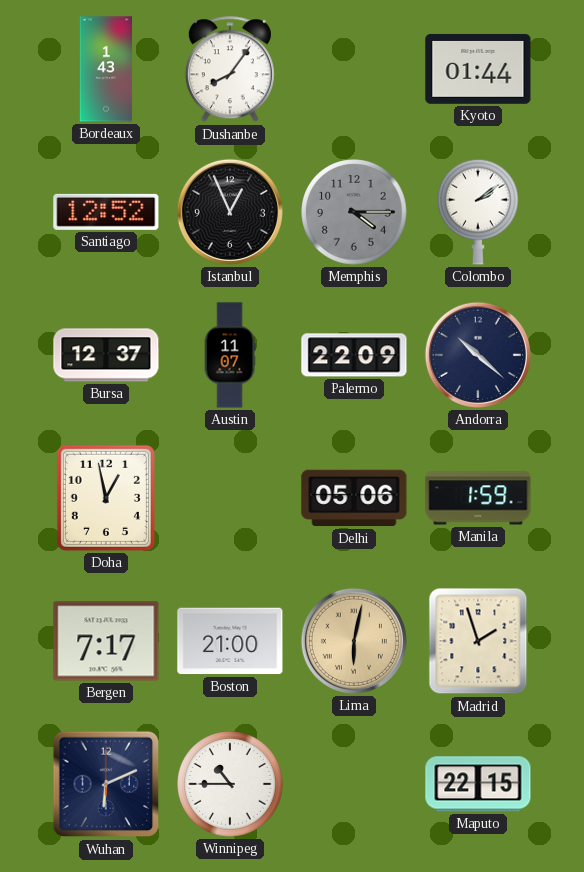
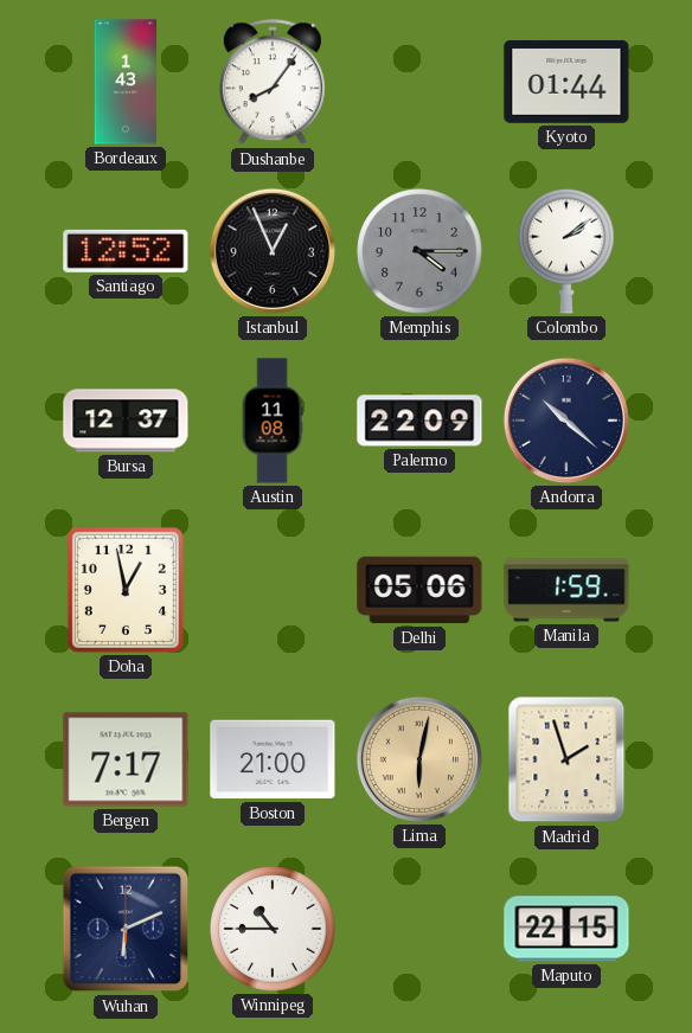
Austin: 11:07 -> 11:08
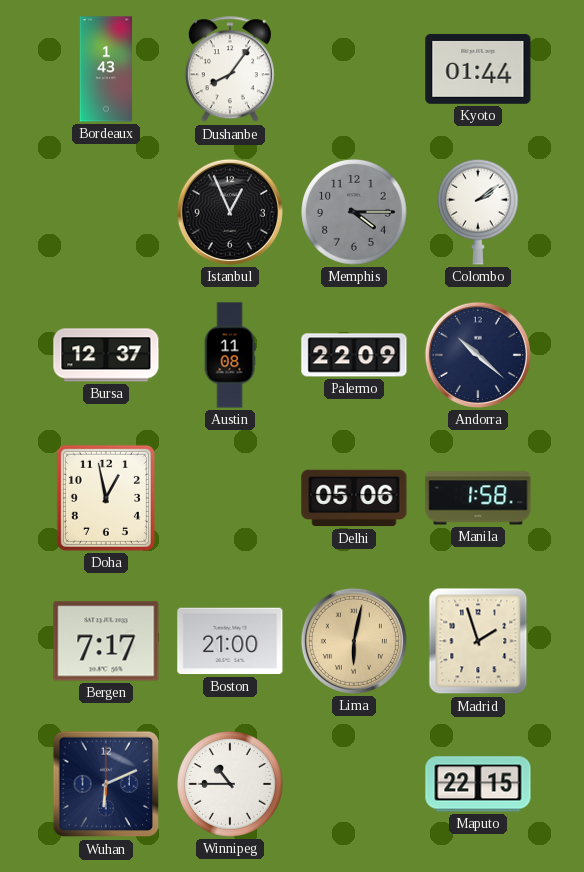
Santiago: 12:52 -> none
Manila: 1:59 -> 1:58
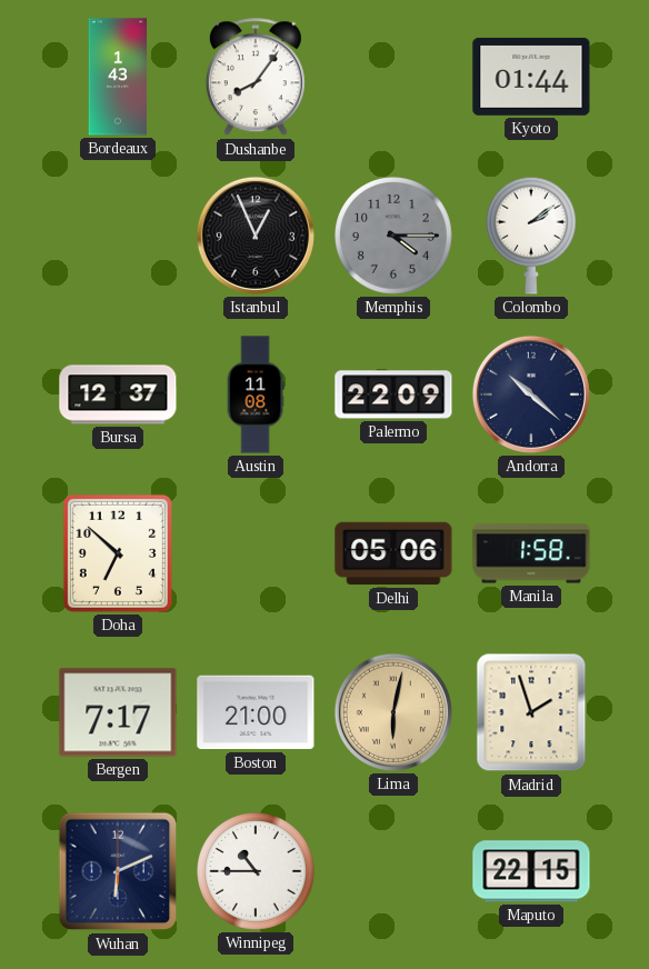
Doha: 12:58 -> 6:52
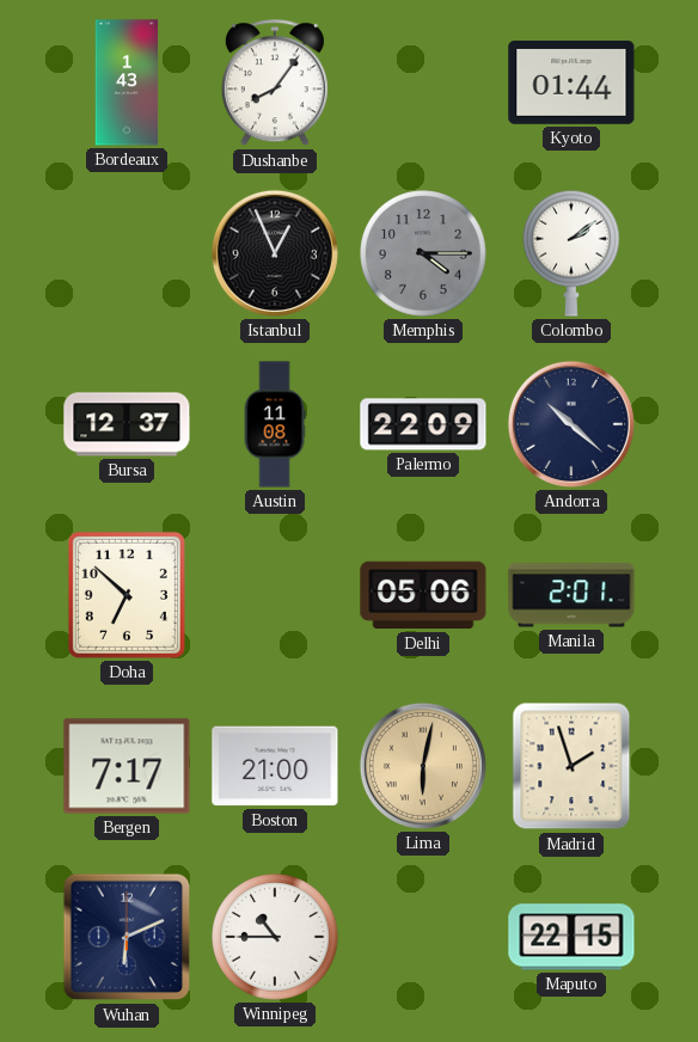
Manila: 1:58 -> 2:01
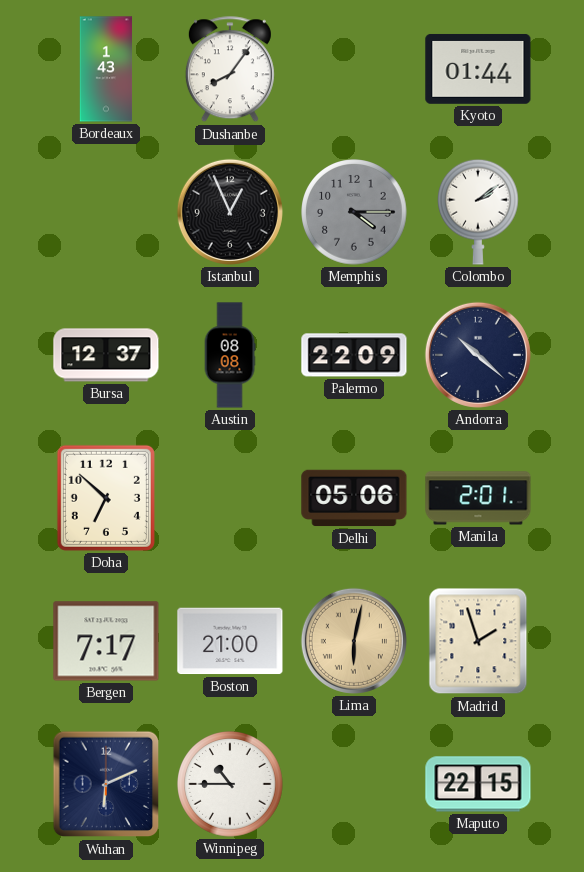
Austin: 11:08 -> 08:08
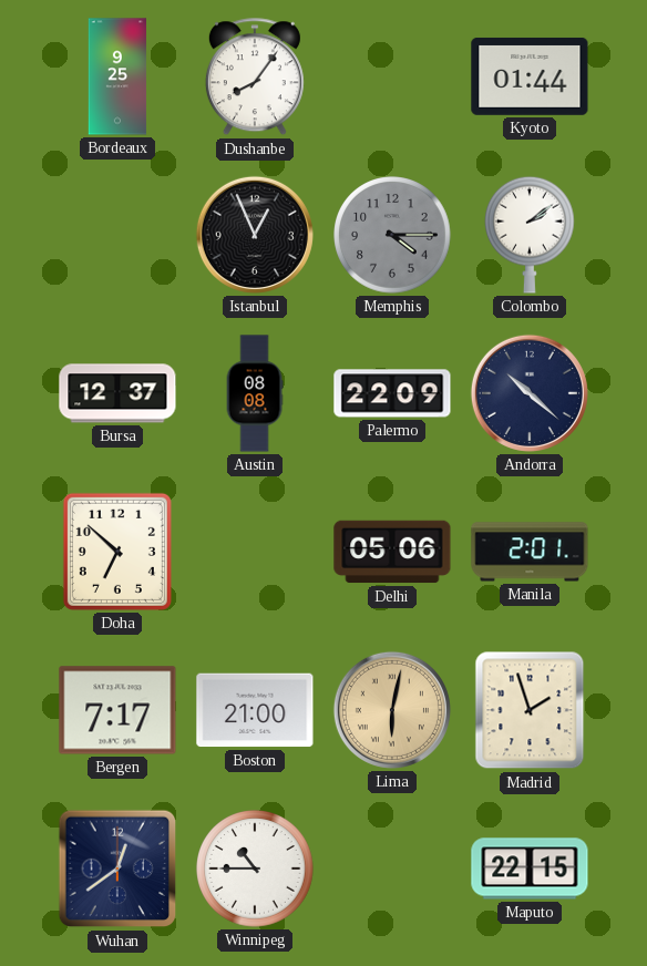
Bordeaux: 1:43 -> 9:25
Wuhan: 6:11 -> 12:39
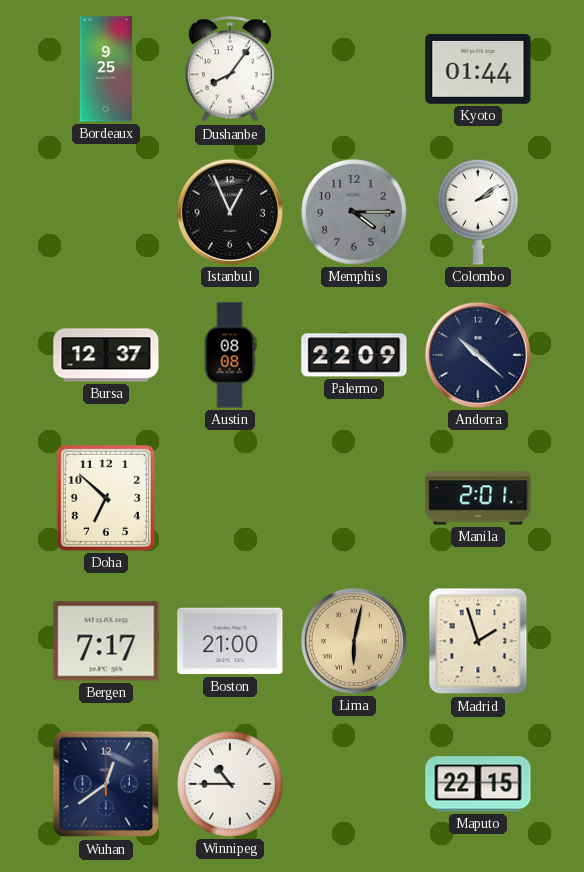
Delhi: 05:06 -> none
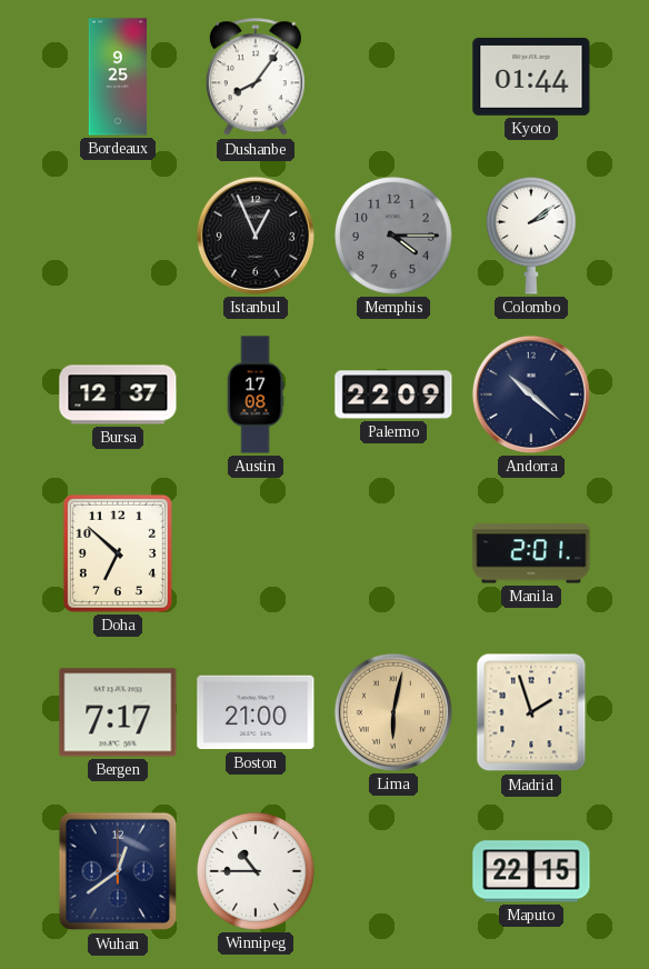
Austin: 08:08 -> 17:08
